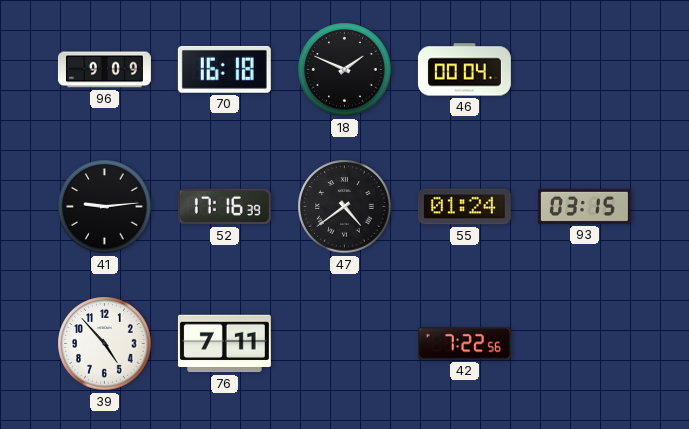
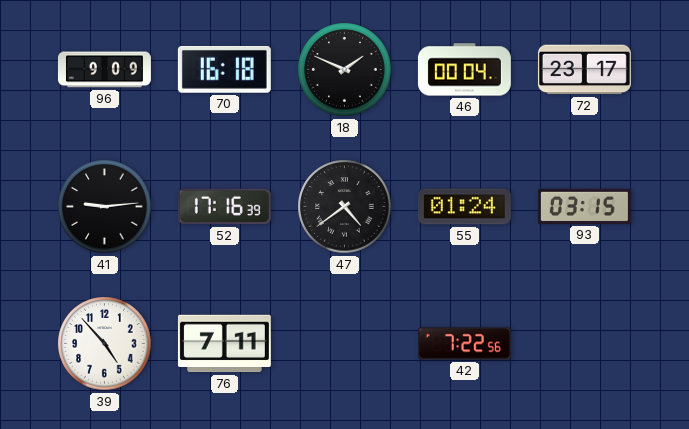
72: none -> 23:17
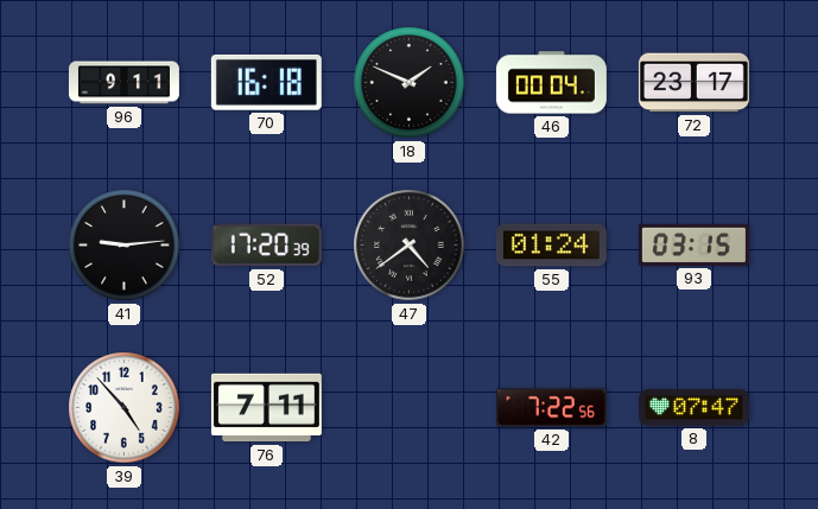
96: 9:09 -> 9:11
52: 17:16 -> 17:20
8: none -> 07:47
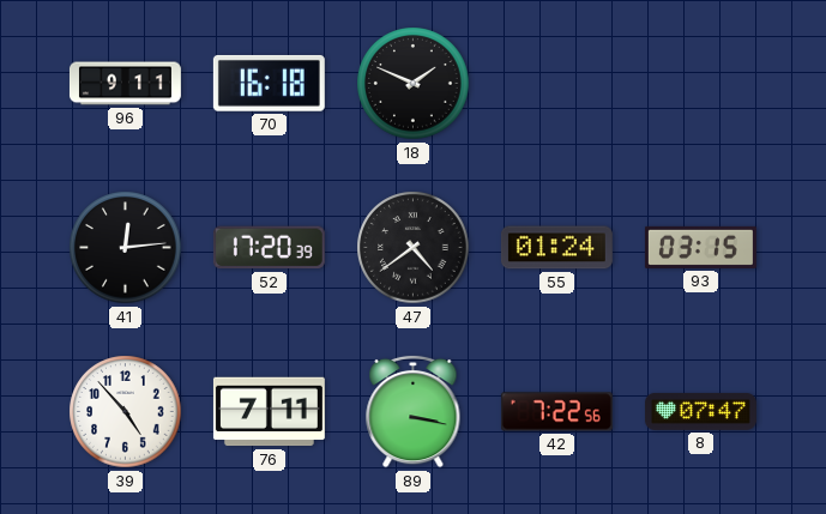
46: 00:04 -> none
72: 23:17 -> none
41: 9:14 -> 12:14
89: none -> 3:17
